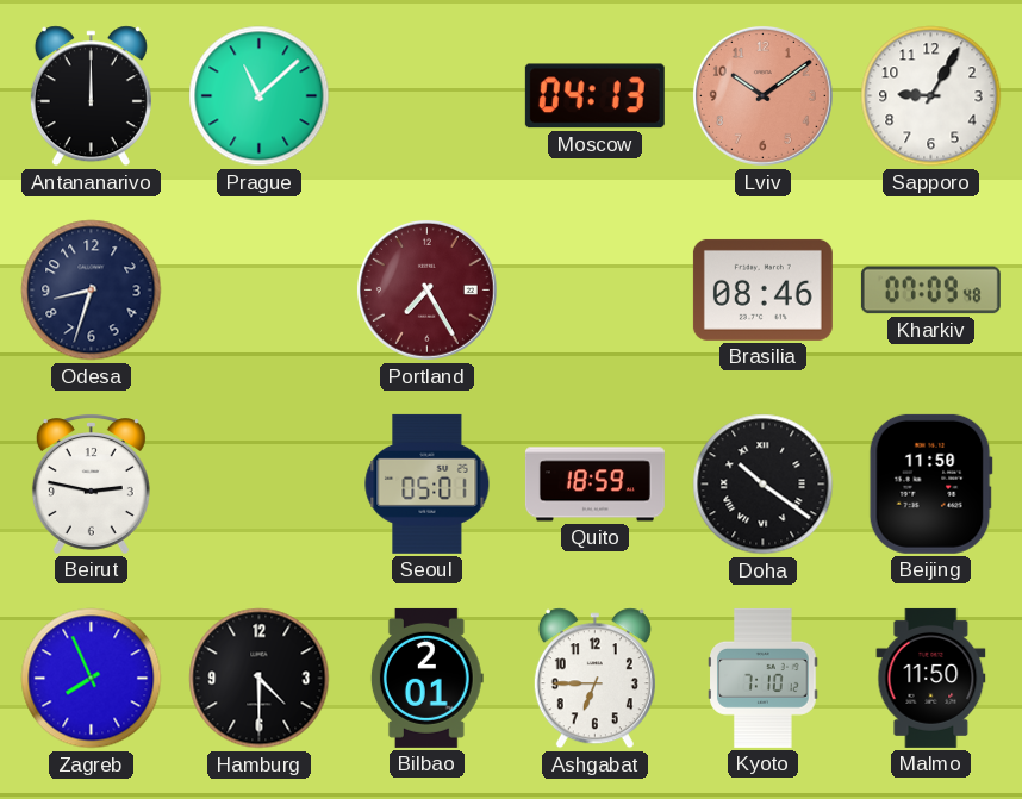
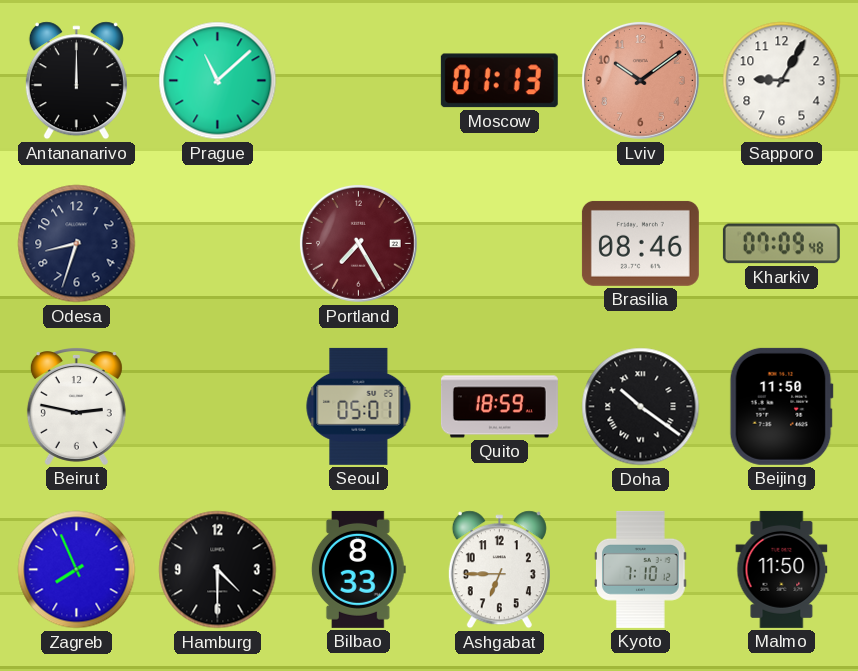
Moscow: 04:13 -> 01:13
Bilbao: 2:01 -> 8:33
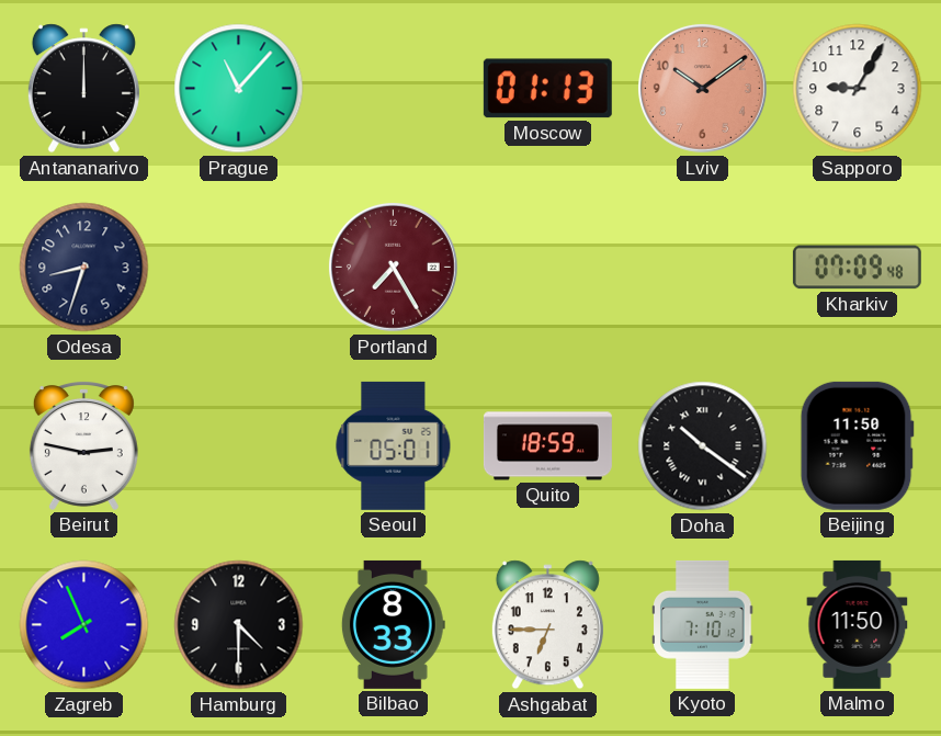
Prague: 11:08 -> 11:07
Brasilia: 08:46 -> none
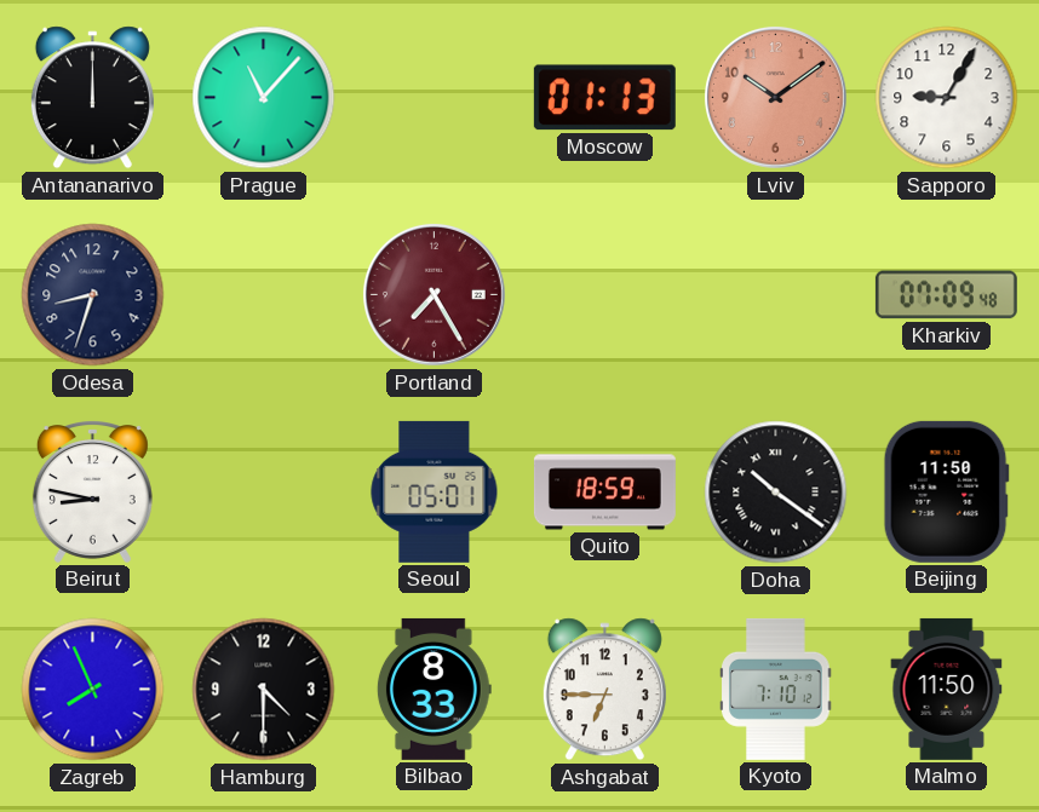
Beirut: 2:47 -> 8:47
